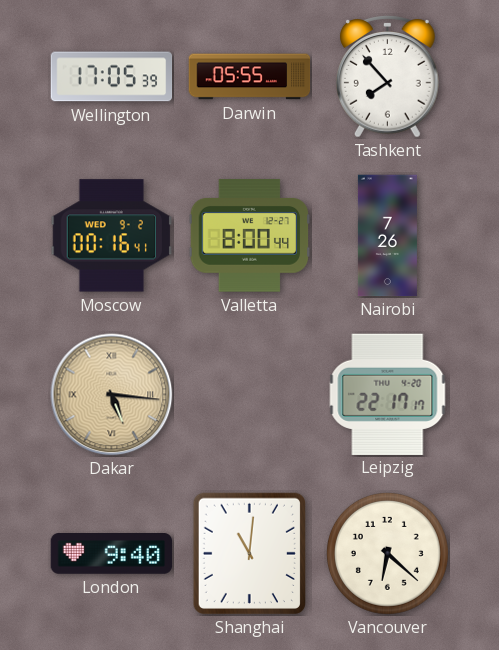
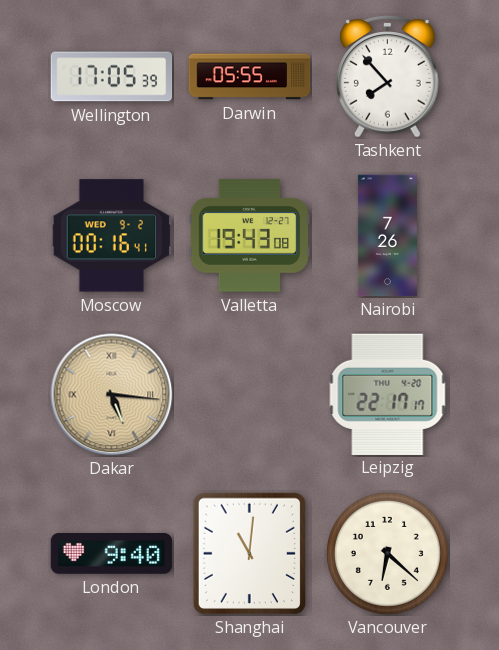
Valletta: 8:00 -> 19:43
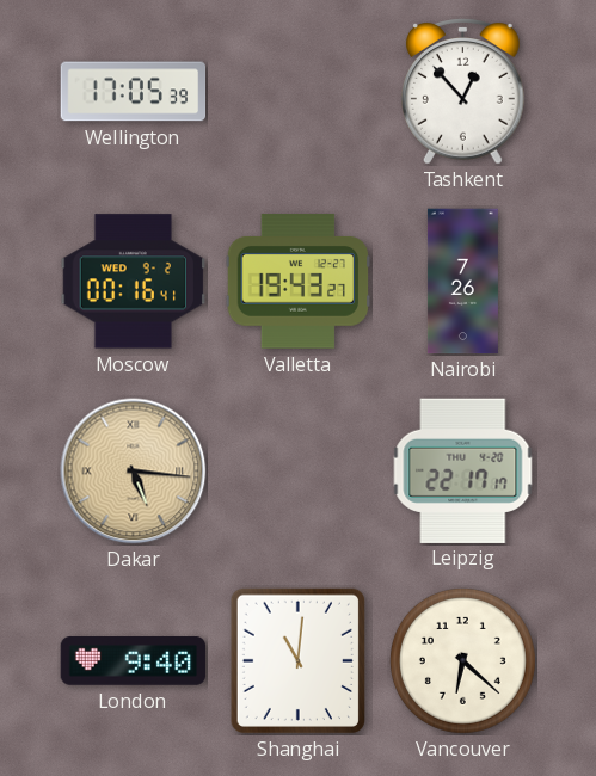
Darwin: 05:55 -> none
Tashkent: 7:53 -> 12:53
Valletta: 19:43:08 -> 19:43:27
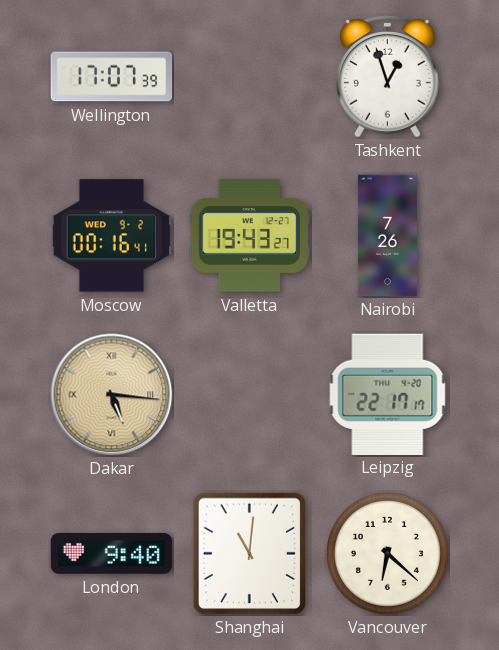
Wellington: 17:05 -> 17:07
Tashkent: 12:53 -> 12:57
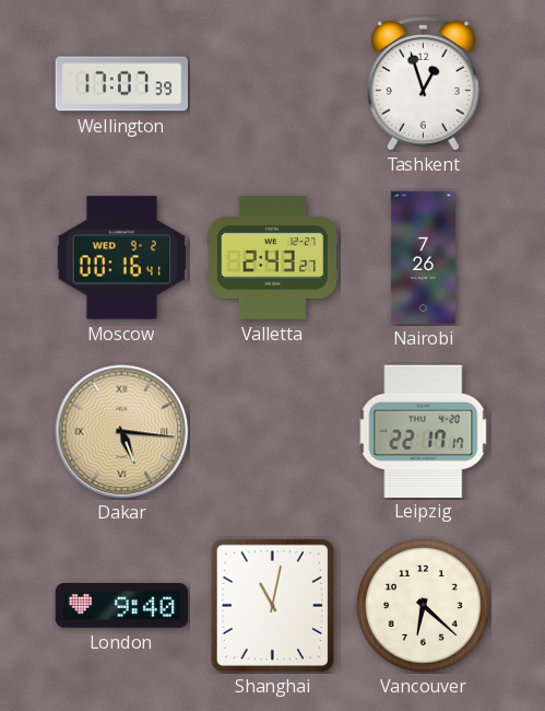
Valletta: 19:43 -> 2:43
Shanghai: 11:01 -> 11:02
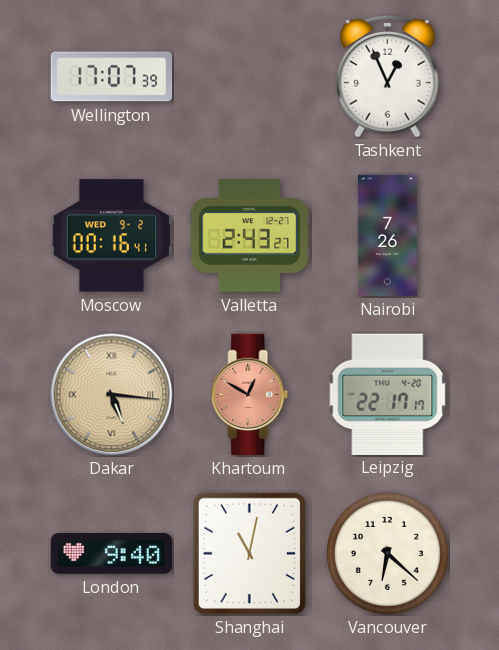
Tashkent: 12:57 -> 12:56
Khartoum: none -> 12:50
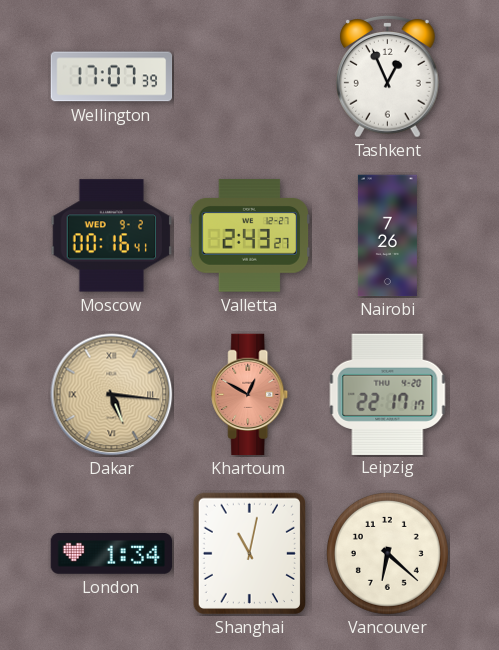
London: 9:40 -> 1:34
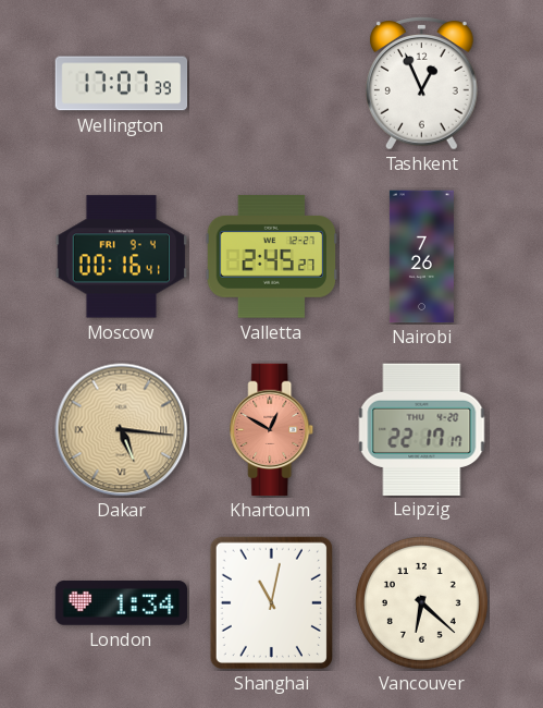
Moscow date: WED 9-2 -> FRI 9-4
Valletta: 2:43 -> 2:45
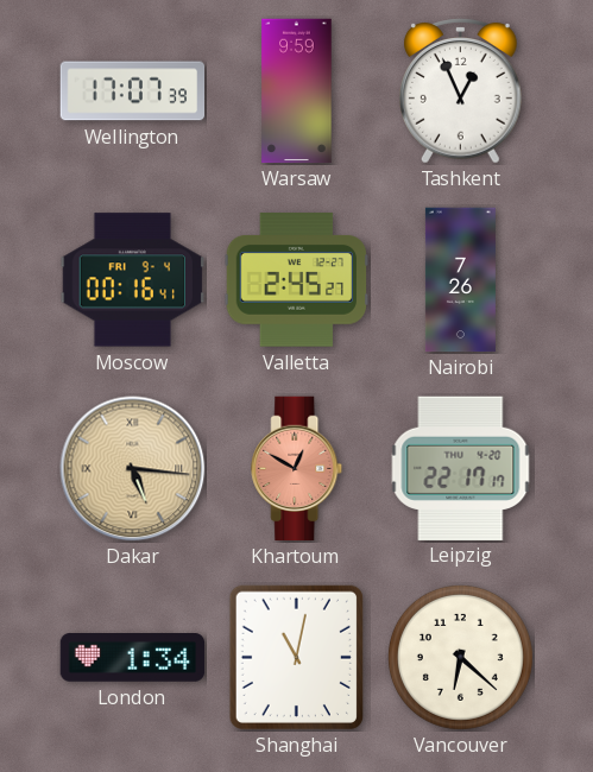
Warsaw: none -> 9:59
